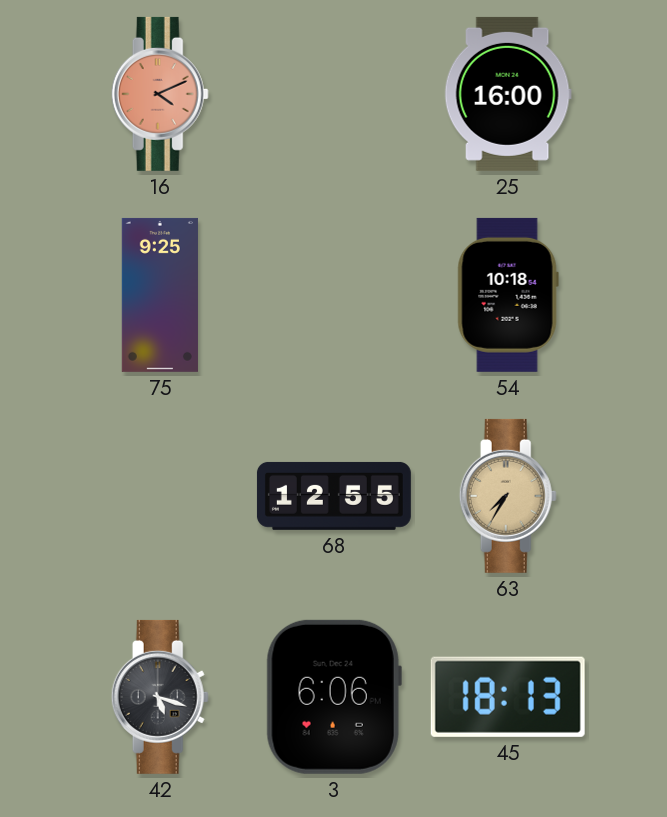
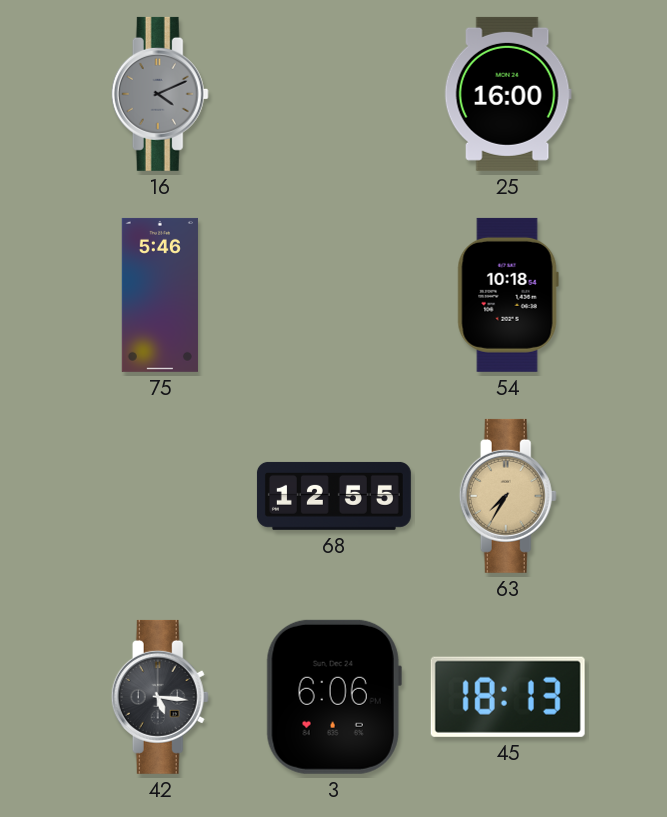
16 dial: salmon -> grey
75: 9:25 -> 5:46
42: 5:18 -> 5:16
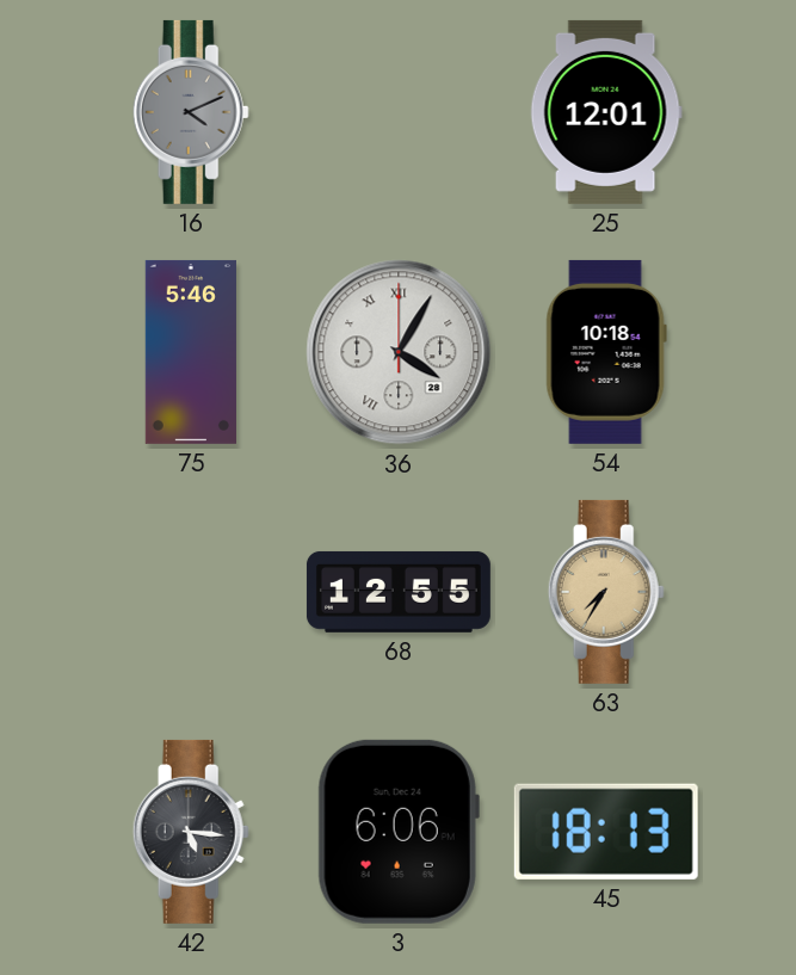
25: 16:00 -> 12:01
36: none -> 4:05
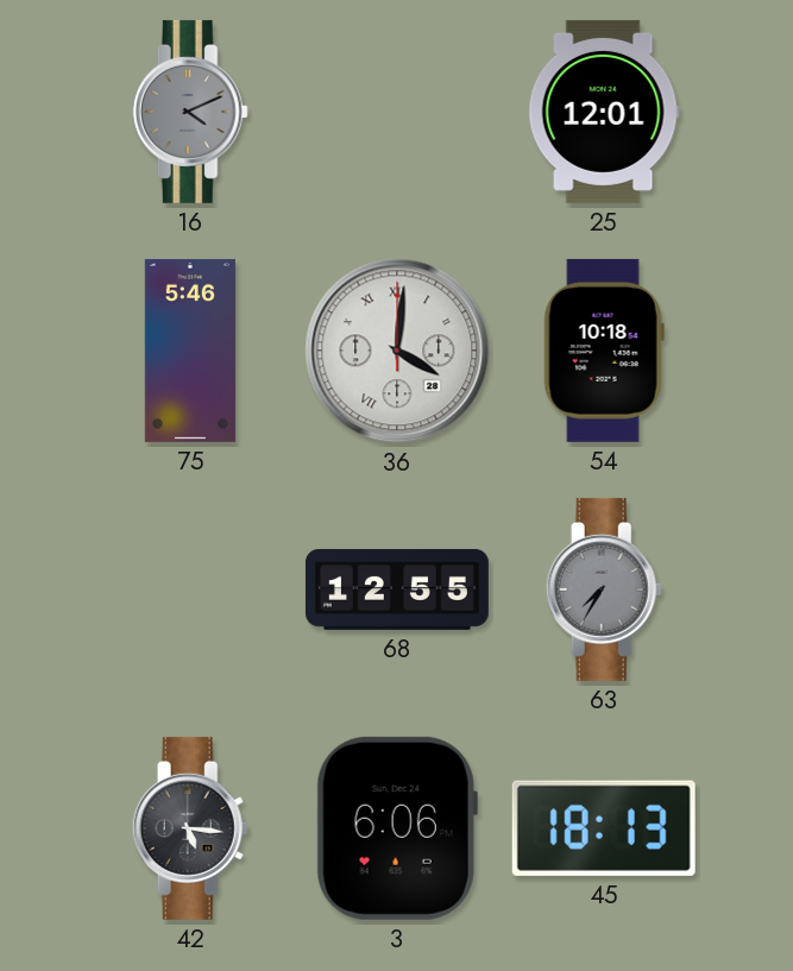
36: 4:05 -> 4:01
63 dial: champagne -> grey
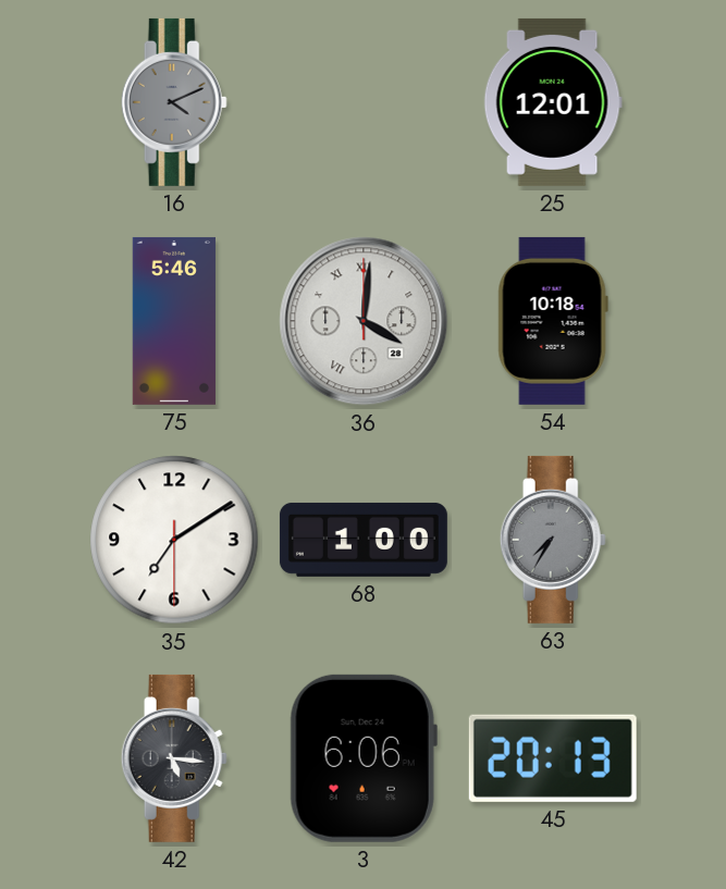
35: none -> 7:09
68: 12:55 -> 1:00
45: 18:13 -> 20:13
